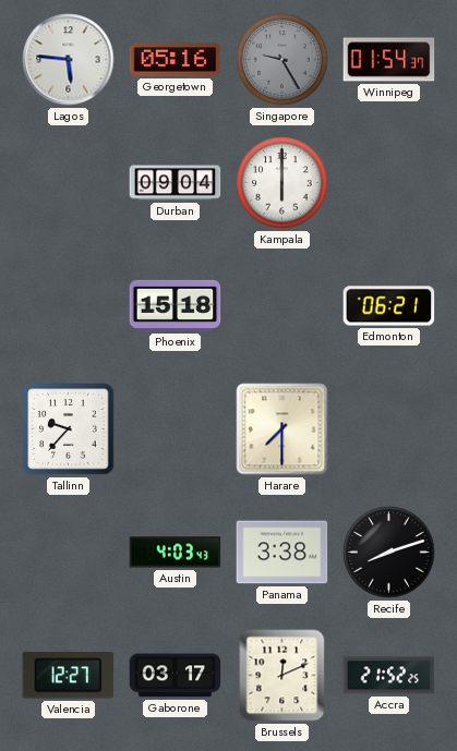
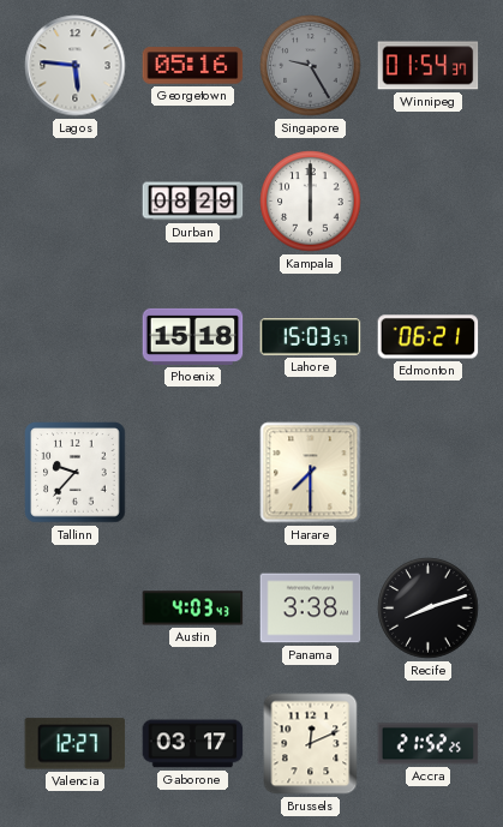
Durban: 09:04 -> 08:29
Lahore: none -> 15:03
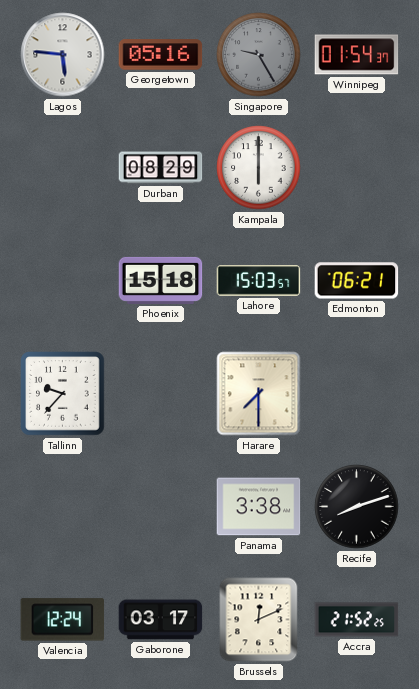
Austin: 4:03 -> none
Valencia: 12:27 -> 12:24
